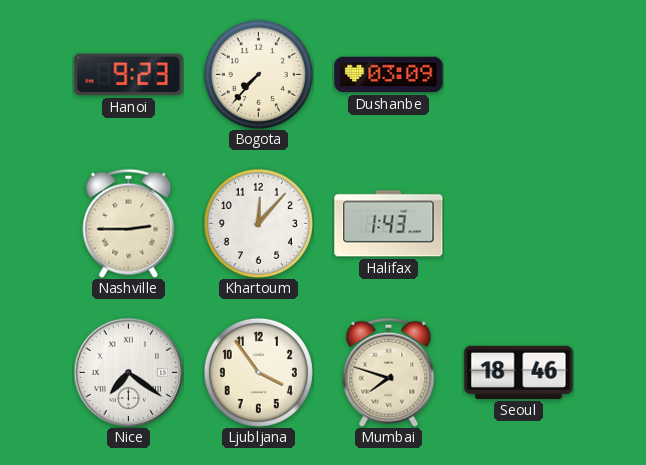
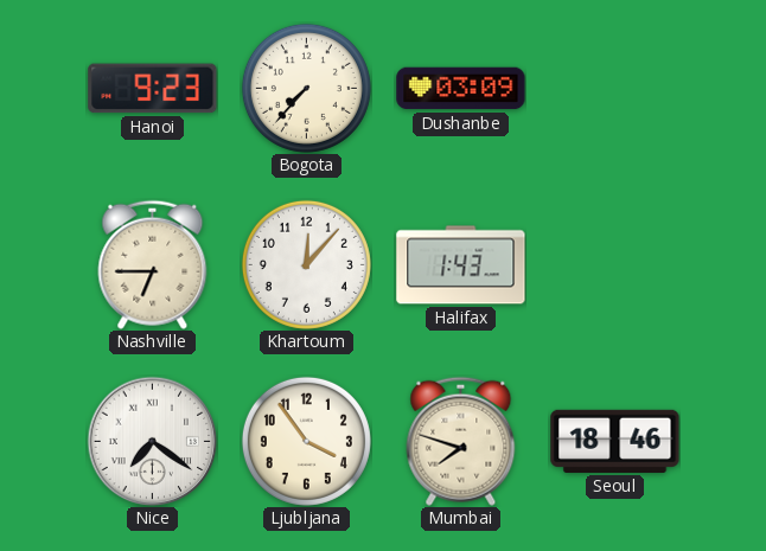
Nashville: 2:45 -> 6:45
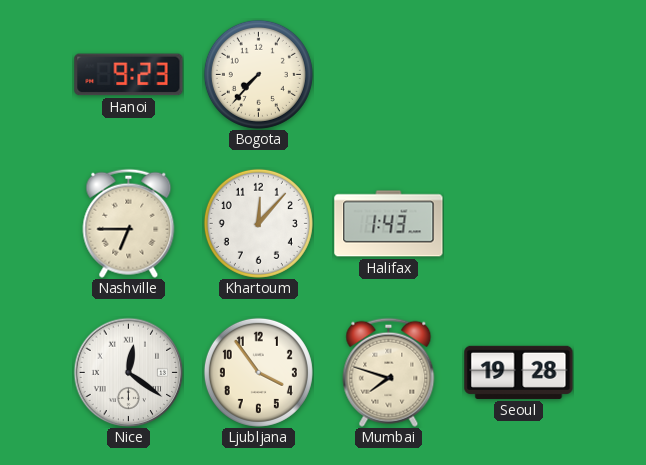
Dushanbe: 03:09 -> none
Nice: 7:21 -> 12:21
Seoul: 18:46 -> 19:28
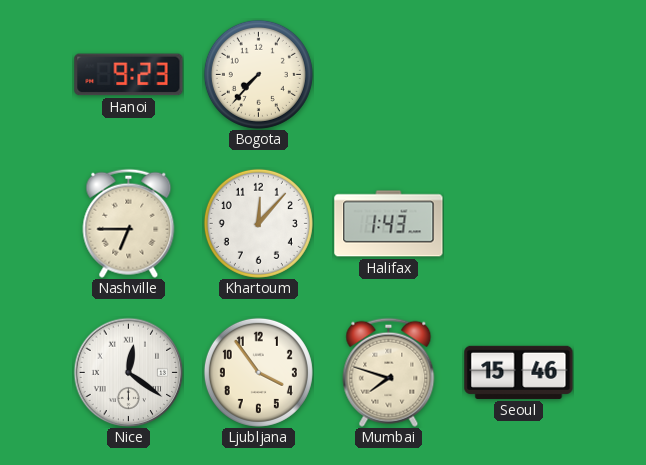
Seoul: 19:28 -> 15:46
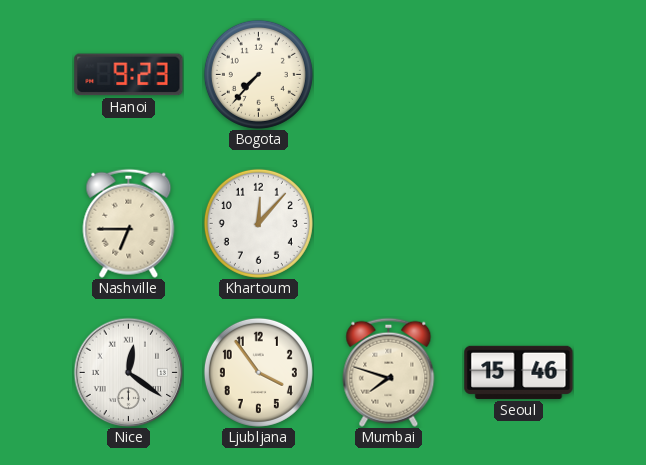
Halifax: 1:43 -> none
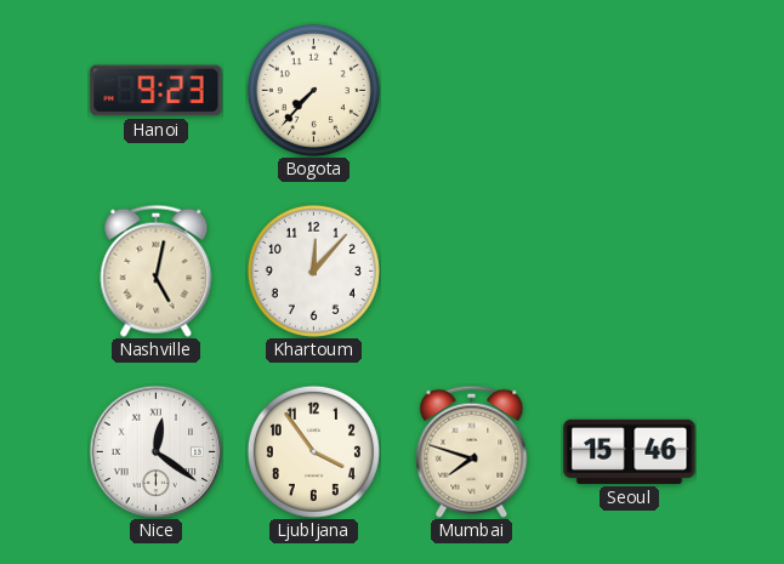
Nashville: 6:45 -> 5:02
